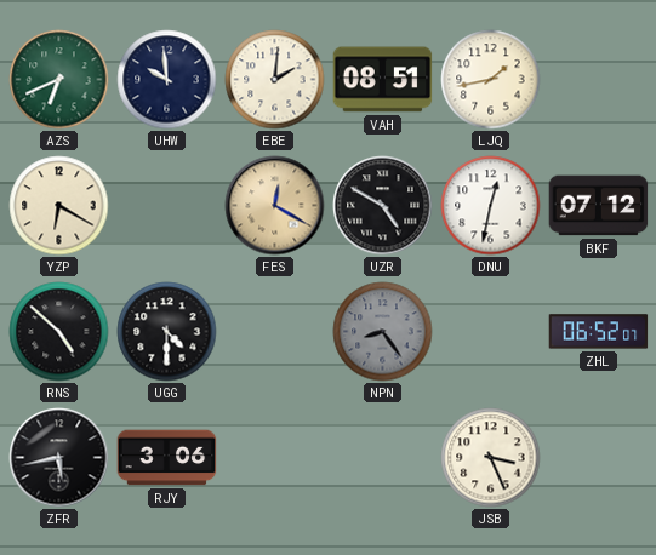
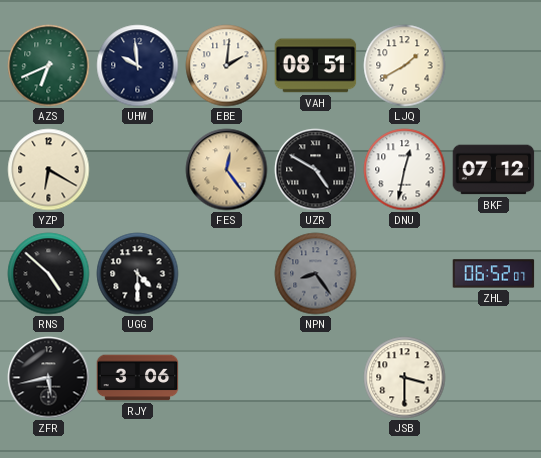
LJQ: 1:43 -> 1:40
FES: 12:20 -> 12:24
JSB: 3:26 -> 3:30
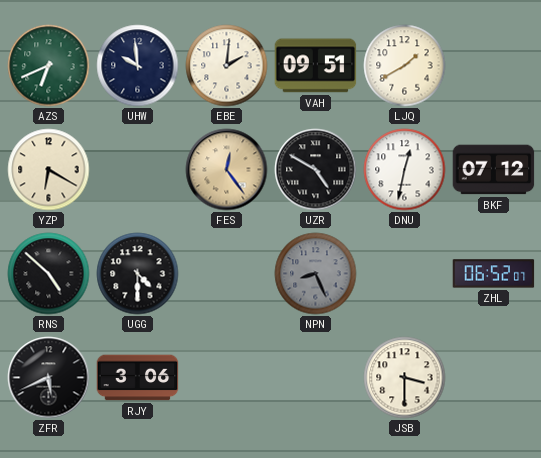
VAH: 08:51 -> 09:51
NPN: 8:24 -> 8:26
ZFR: 5:43 -> 5:41
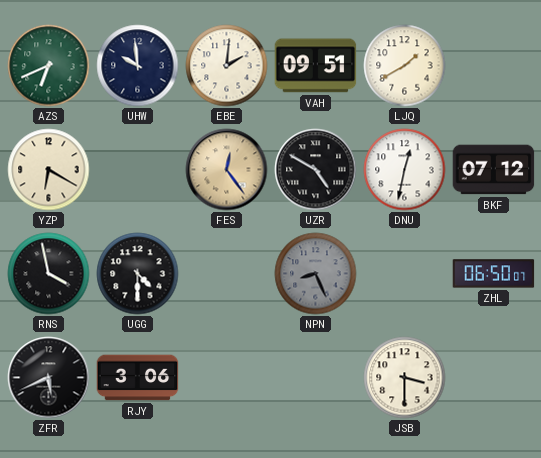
RNS: 4:52 -> 3:58
ZHL: 06:52 -> 06:50
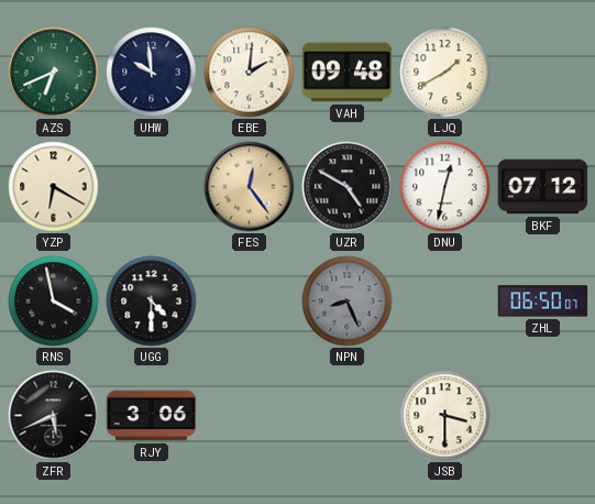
VAH: 09:51 -> 09:48
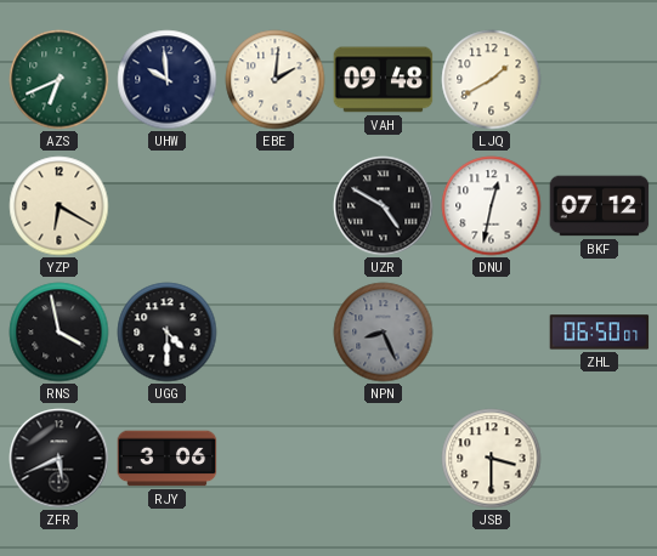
FES: 12:24 -> none
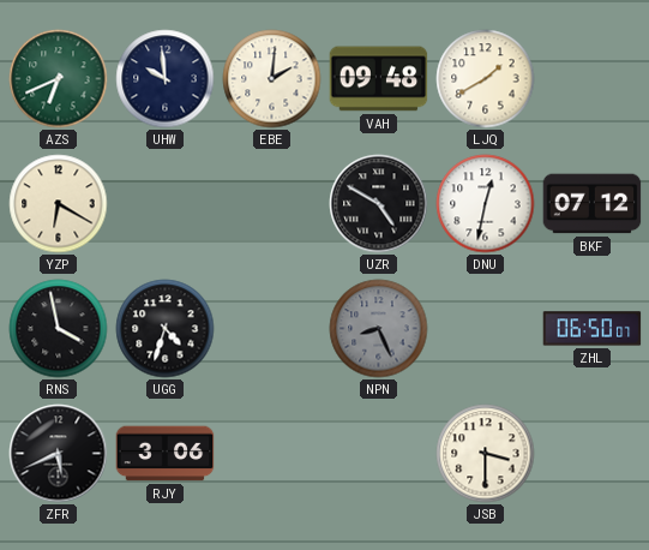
UGG: 4:30 -> 4:33
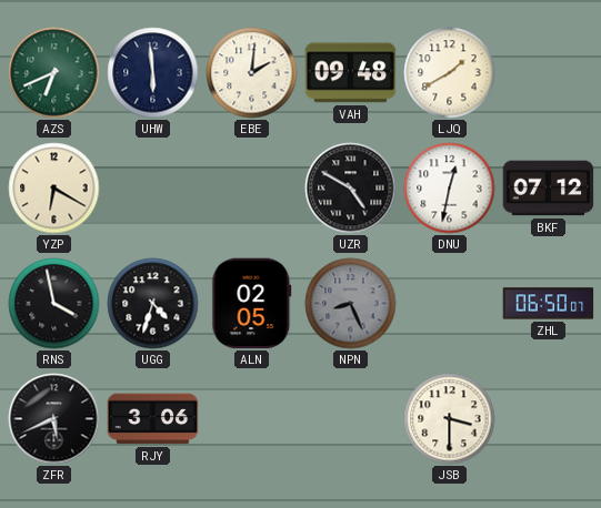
UHW: 9:59 -> 5:59
ALN: none -> 02:05
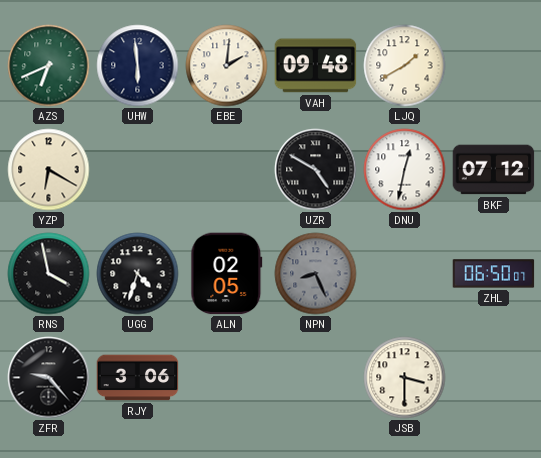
ZFR: 5:41 -> 9:23
